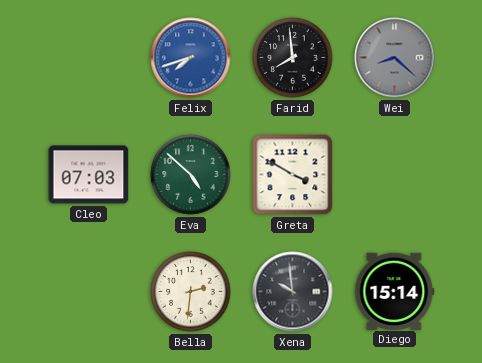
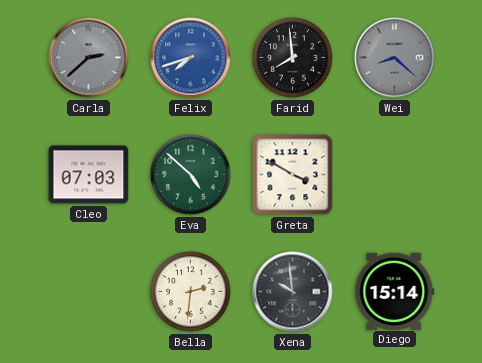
Carla: none -> 2:38
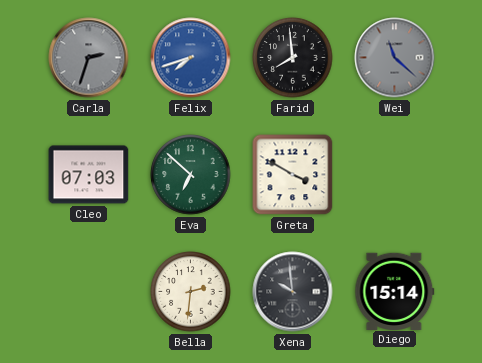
Carla: 2:38 -> 2:33
Wei: 8:22 -> 11:22
Eva: 4:52 -> 6:52
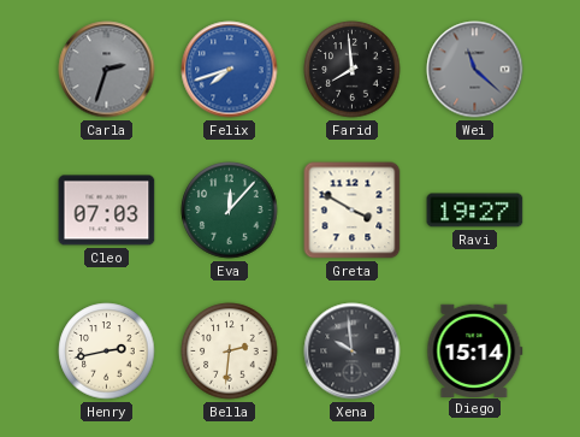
Eva: 6:52 -> 12:07
Ravi: none -> 19:27
Henry: none -> 2:43
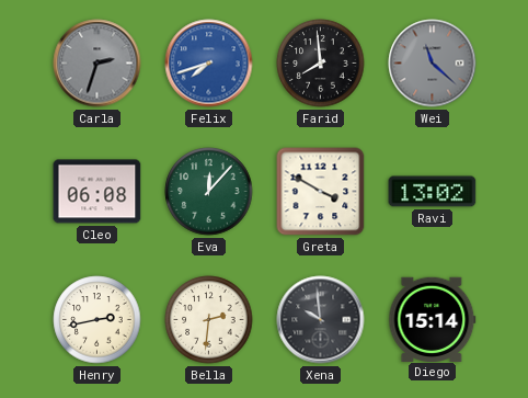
Cleo: 07:03 -> 06:08
Ravi: 19:27 -> 13:02
